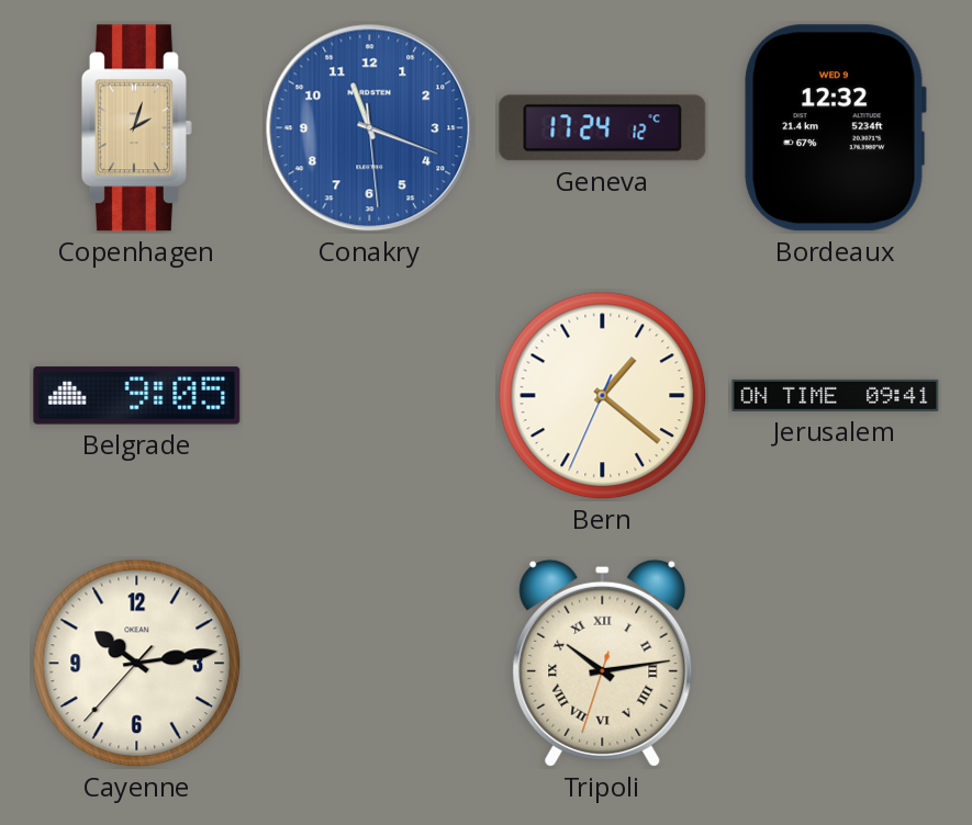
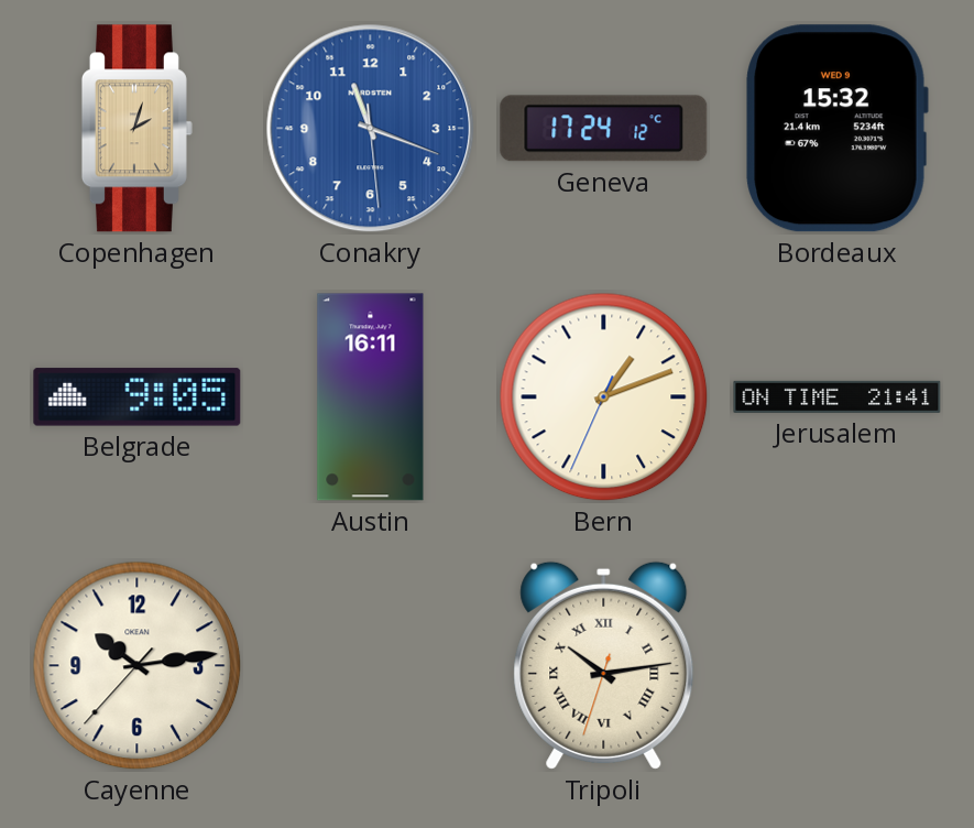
Bordeaux: 12:32 -> 15:32
Austin: none -> 16:11
Bern: 1:21 -> 1:11
Jerusalem: 09:41 -> 21:41
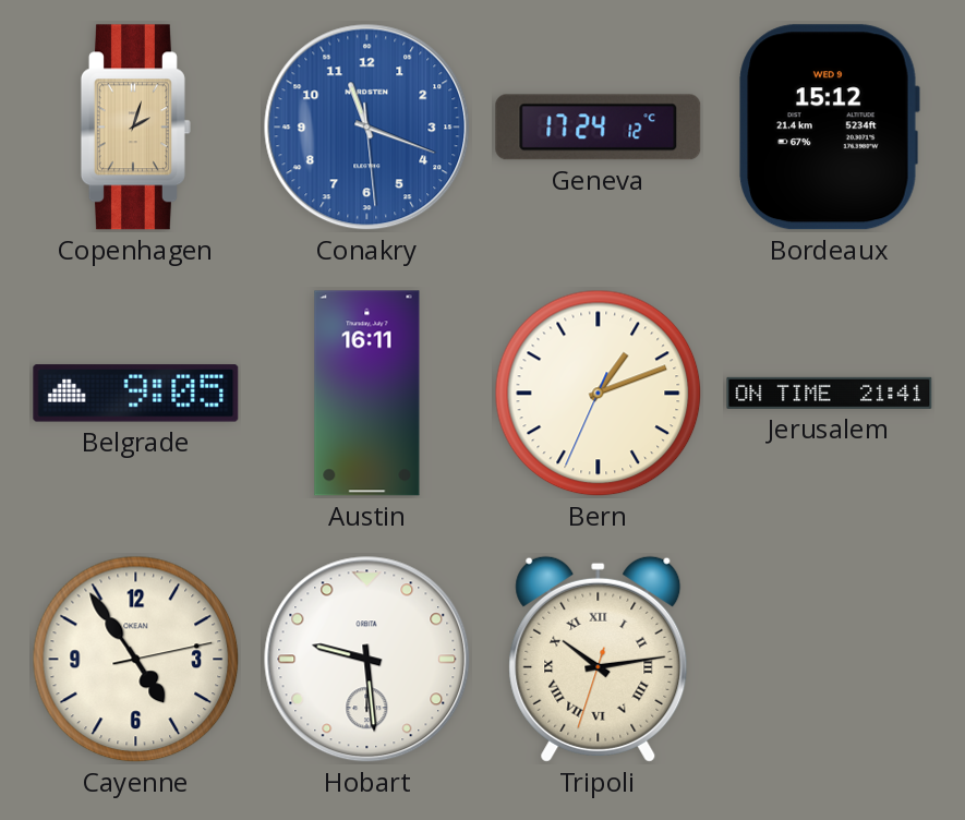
Bordeaux: 15:32 -> 15:12
Cayenne: 10:13 -> 4:54
Hobart: none -> 9:29
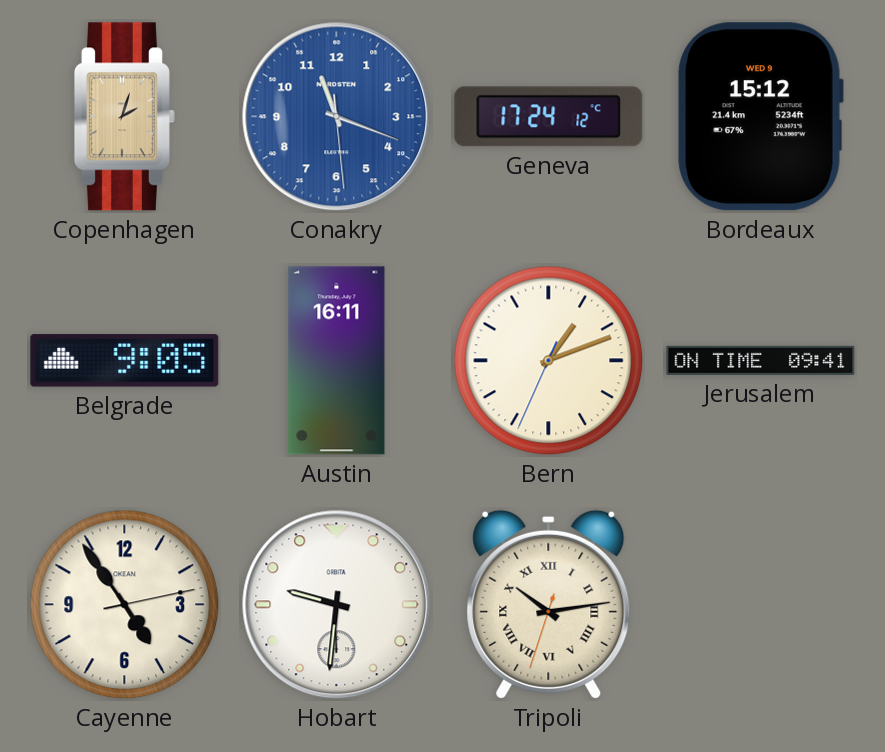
Jerusalem: 21:41 -> 09:41
Hobart: 9:29 -> 9:31
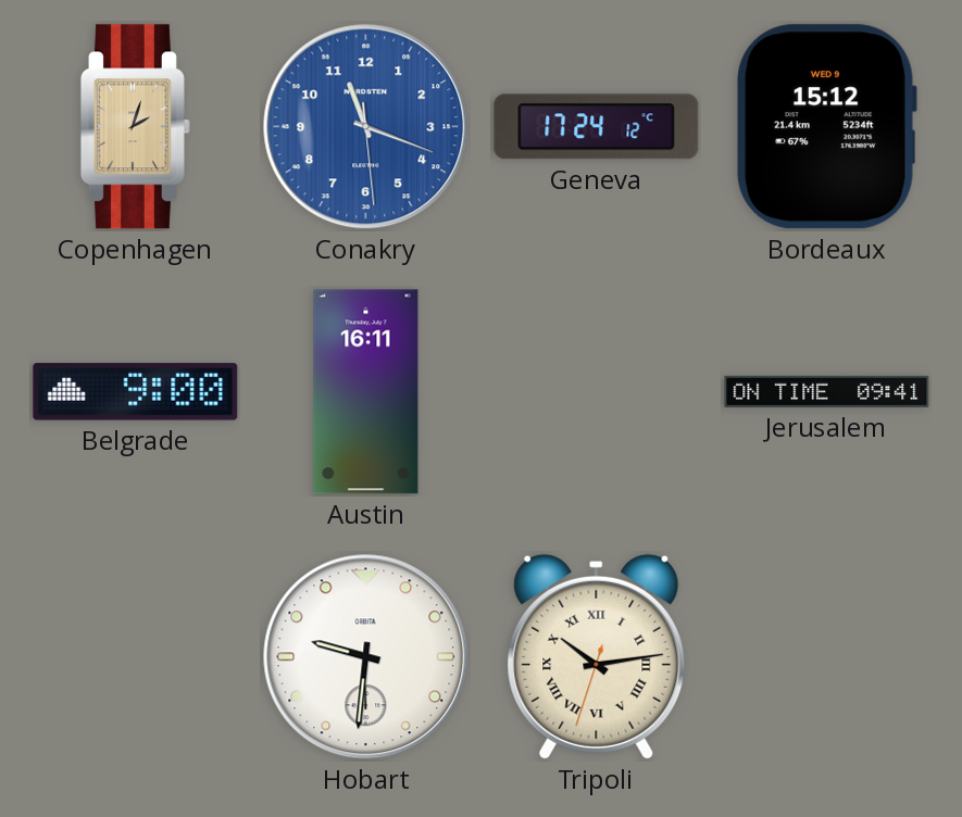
Belgrade: 9:05 -> 9:00
Bern: 1:11 -> none
Cayenne: 4:54 -> none
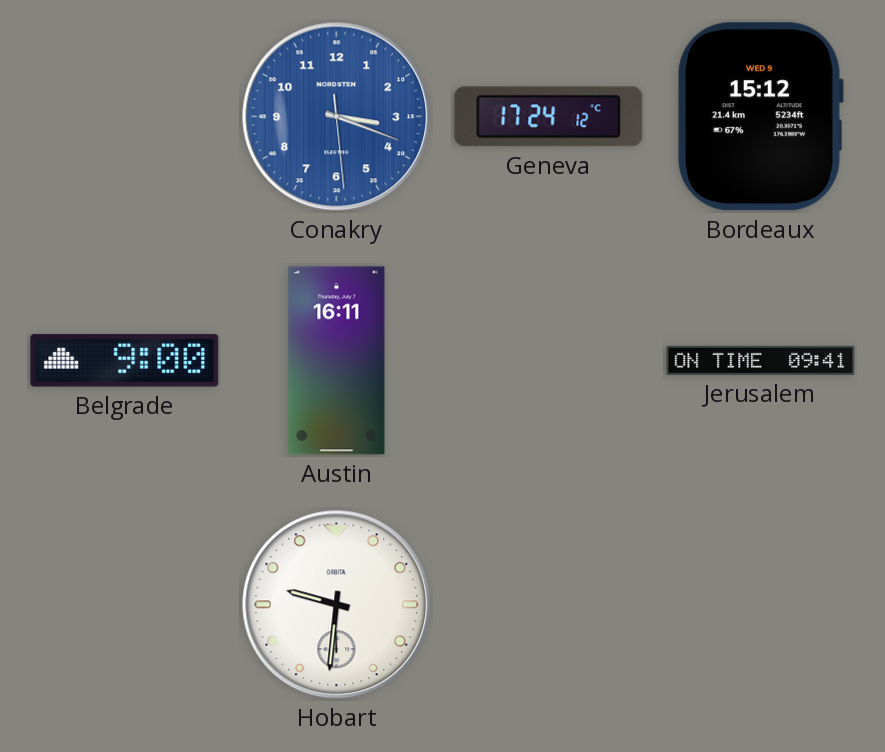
Copenhagen: 2:03 -> none
Conakry: 11:18 -> 3:18
Tripoli: 10:13 -> none
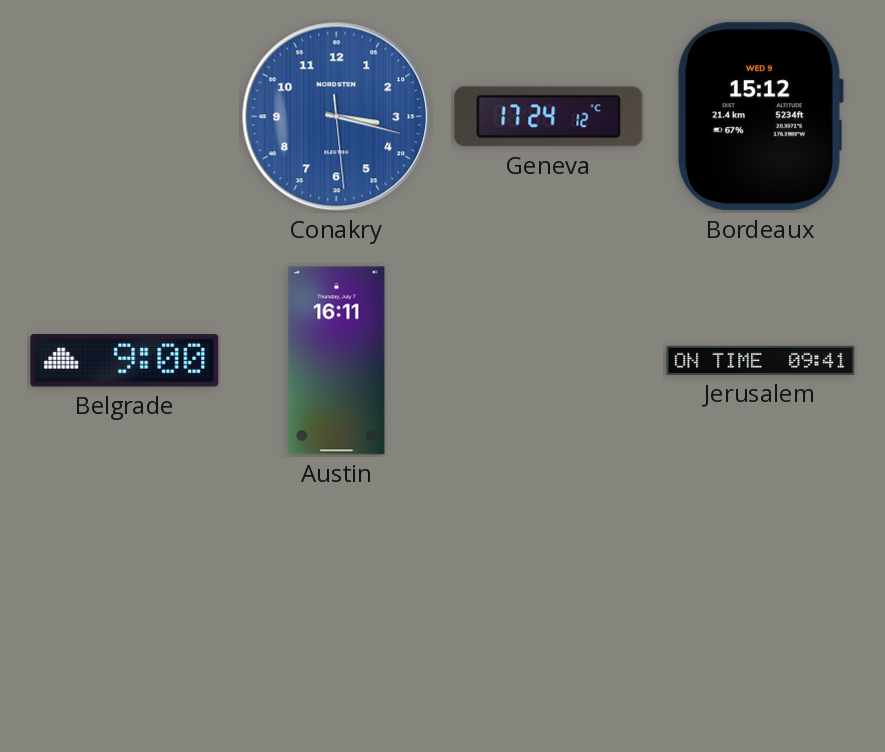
Conakry: 3:18 -> 3:17
Hobart: 9:31 -> none
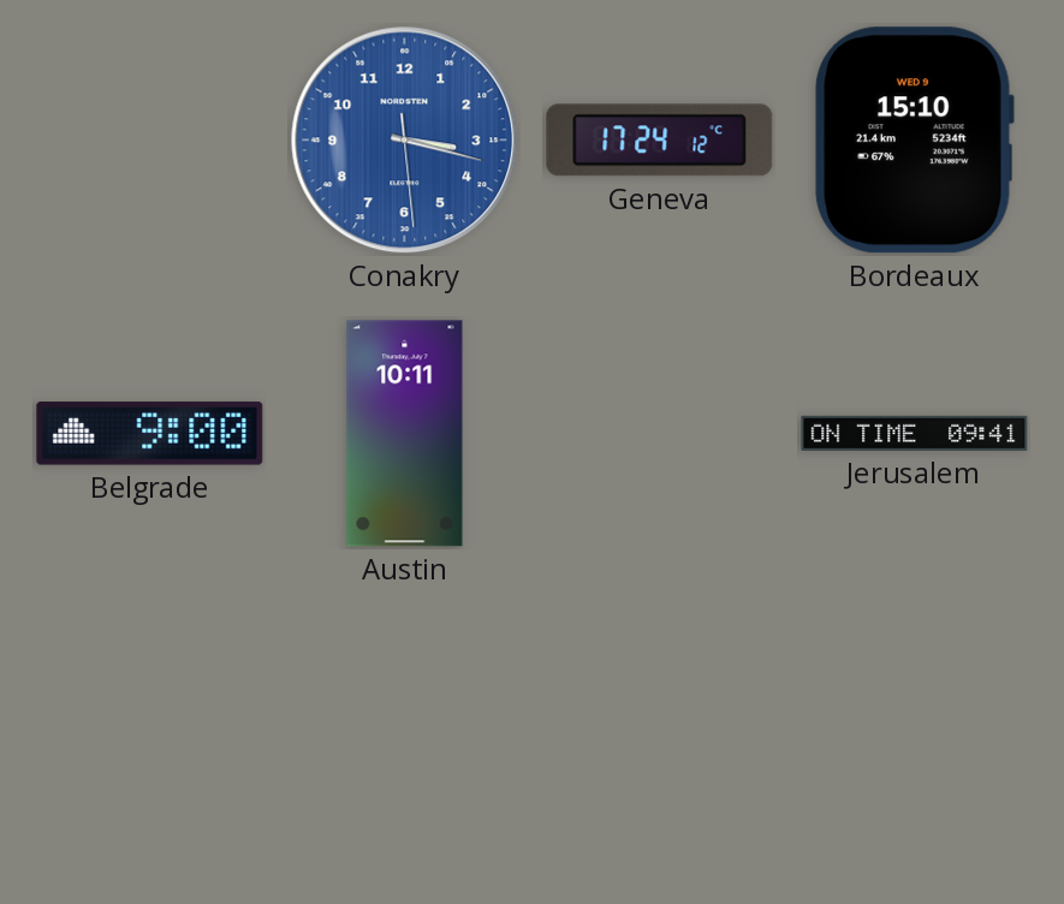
Bordeaux: 15:12 -> 15:10
Austin: 16:11 -> 10:11
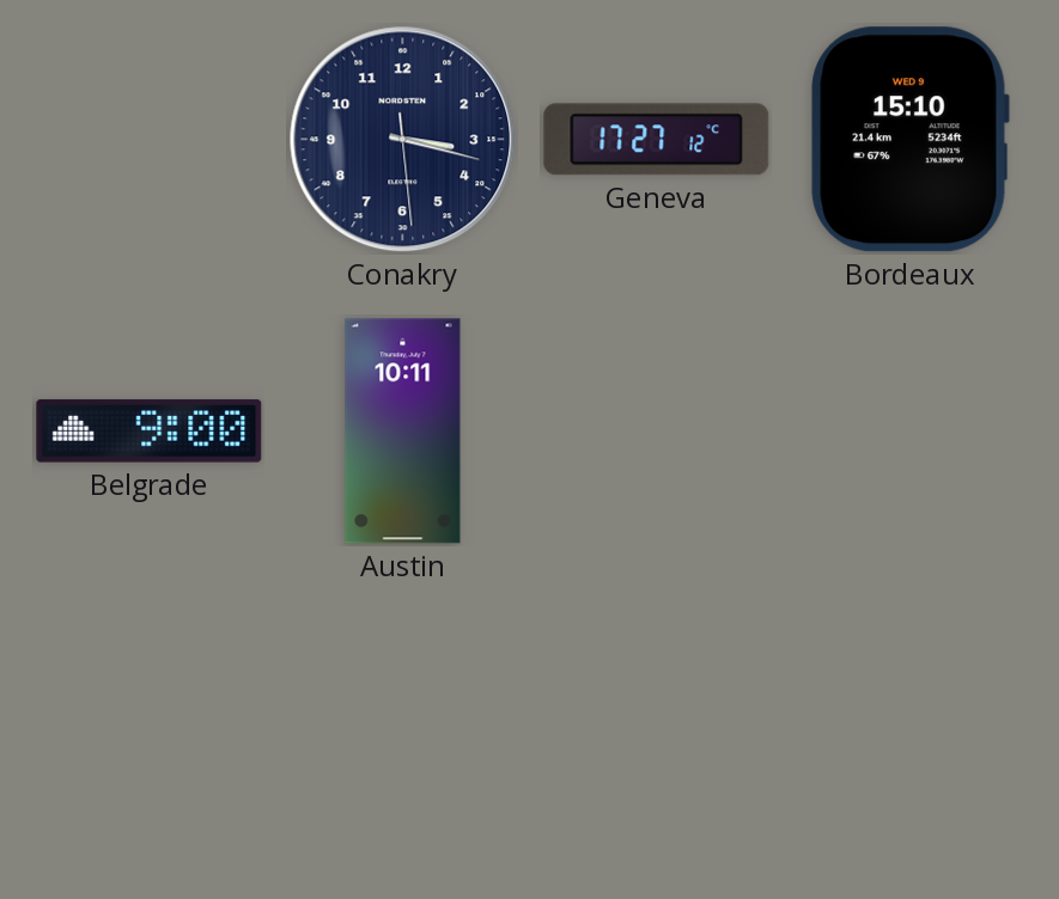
Conakry dial: blue -> navy
Geneva: 17:24 -> 17:27
Jerusalem: 09:41 -> none
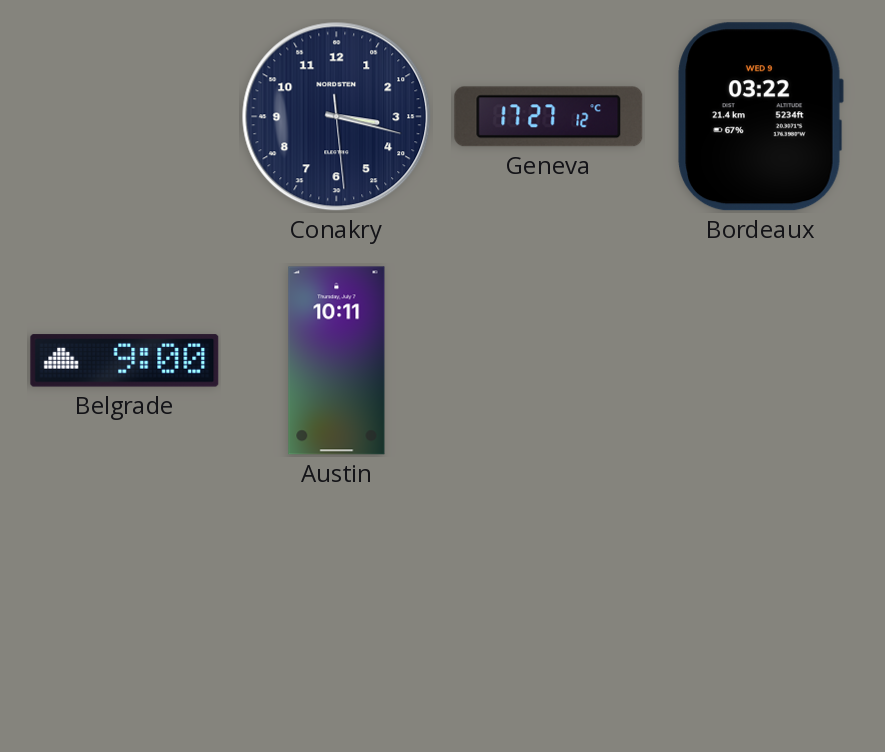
Bordeaux: 15:10 -> 03:22
